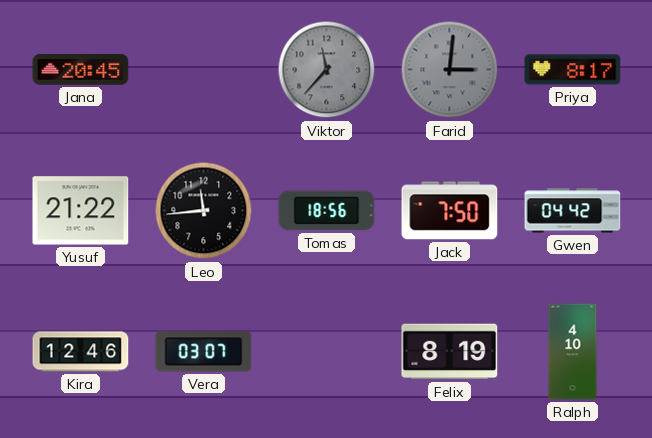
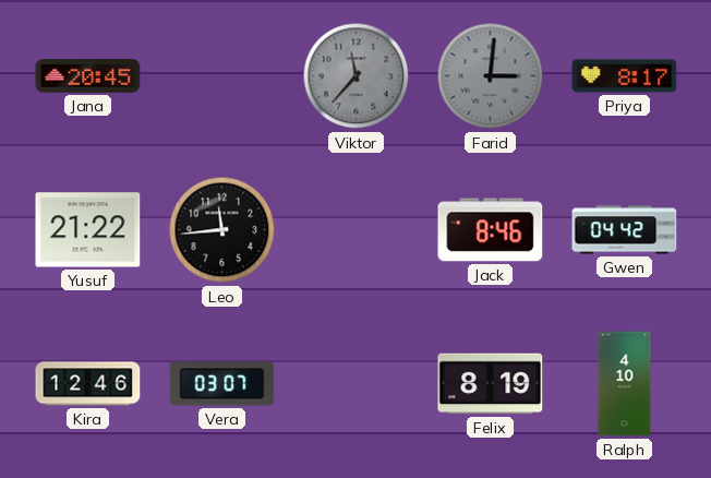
Tomas: 18:56 -> none
Jack: 7:50 -> 8:46
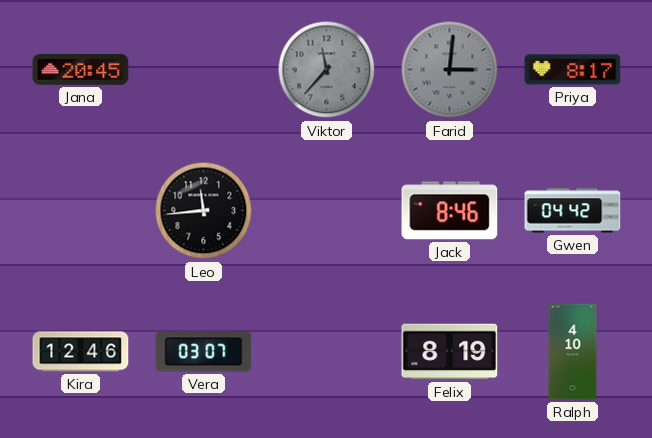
Yusuf: 21:22 -> none
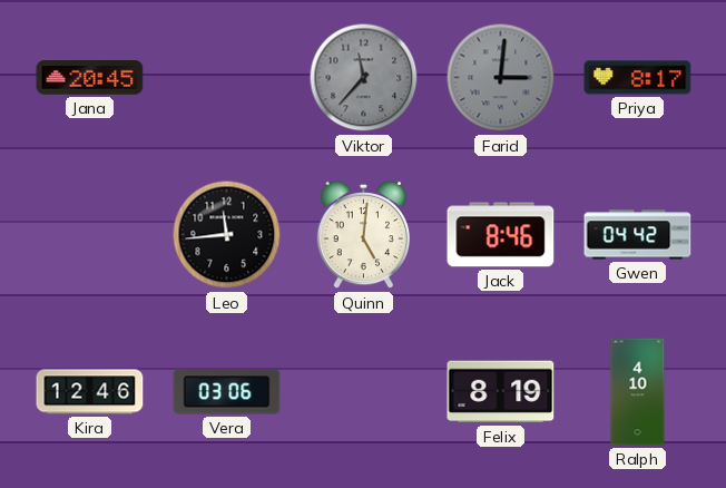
Quinn: none -> 5:01
Vera: 03:07 -> 03:06
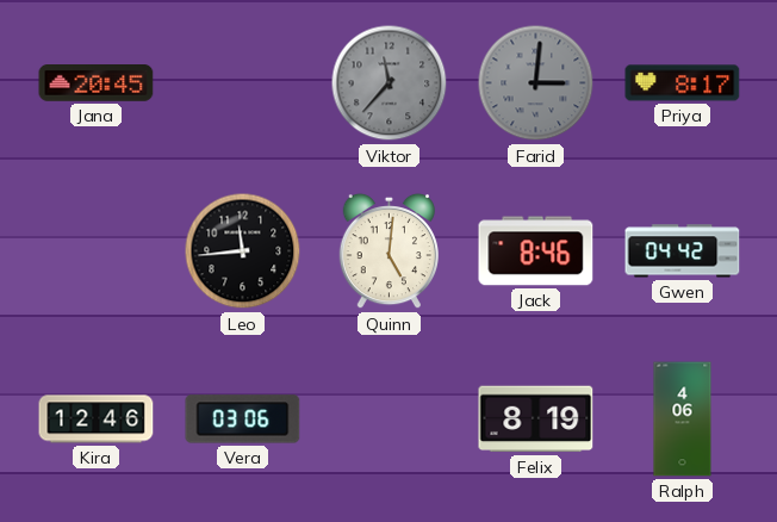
Ralph: 4:10 -> 4:06
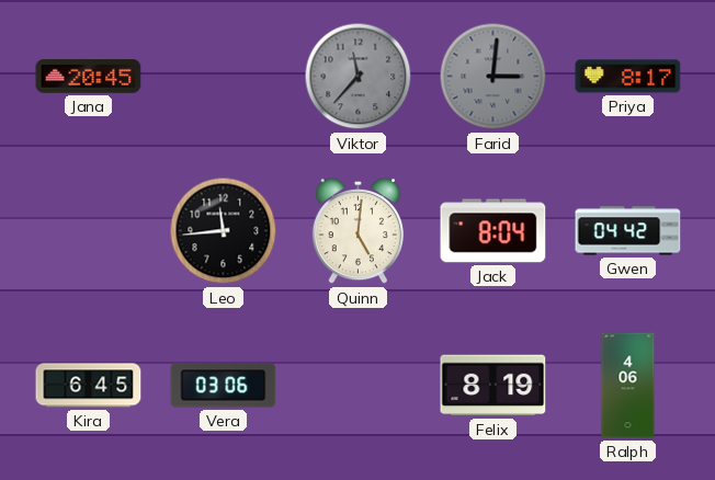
Jack: 8:46 -> 8:04
Kira: 12:46 -> 6:45
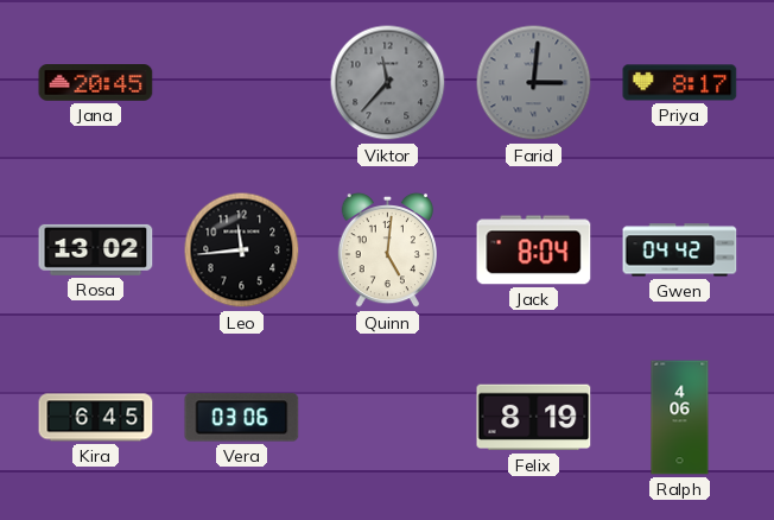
Rosa: none -> 13:02
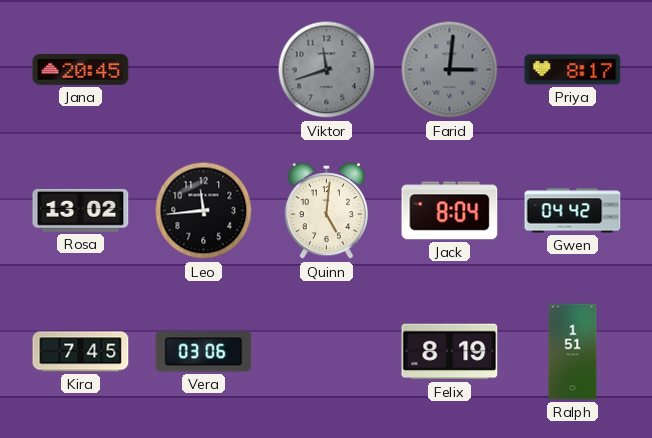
Viktor: 11:37 -> 11:42
Kira: 6:45 -> 7:45
Ralph: 4:06 -> 1:51
